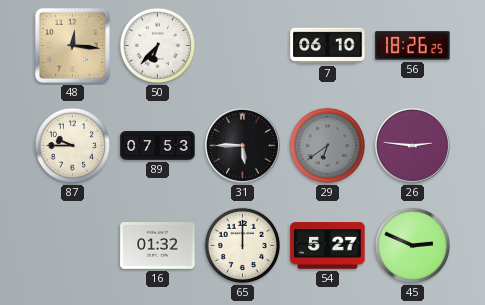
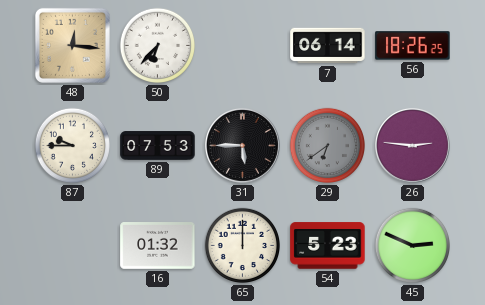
7: 06:10 -> 06:14
54: 5:27 -> 5:23
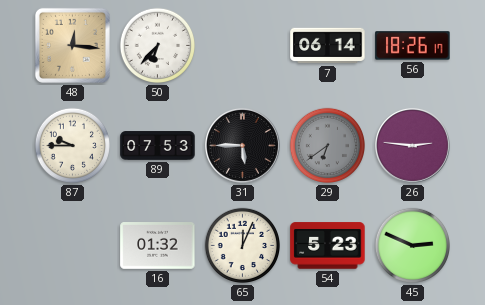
56: 18:26:25 -> 18:26:17
65: 12:00 -> 12:04
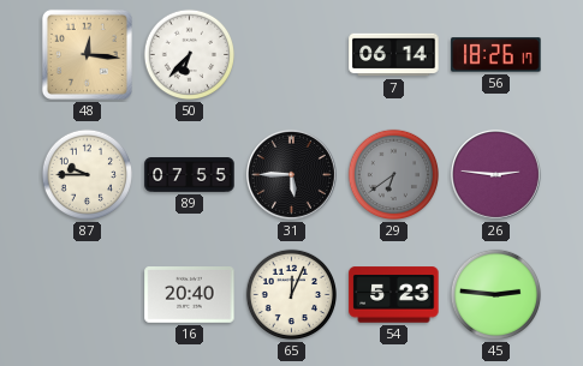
89: 07:53 -> 07:55
16: 01:32 -> 20:40
45: 2:49 -> 2:46
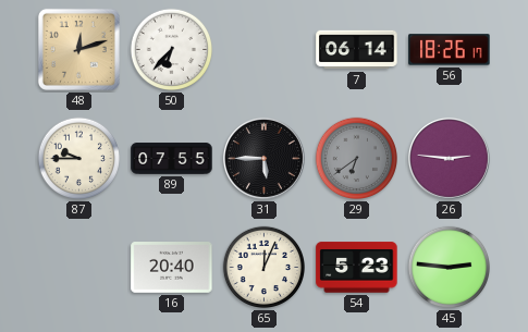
48: 12:16 -> 12:12
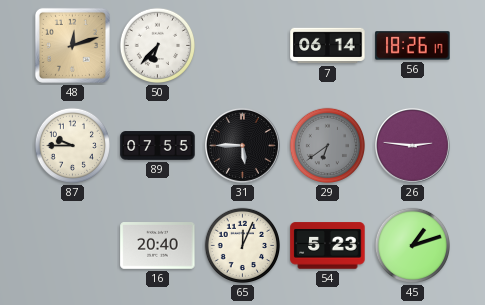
45: 2:46 -> 1:12
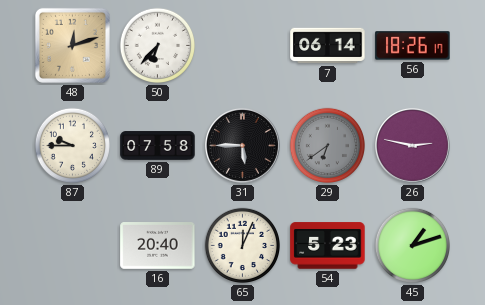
89: 07:55 -> 07:58
26: 2:46 -> 2:47
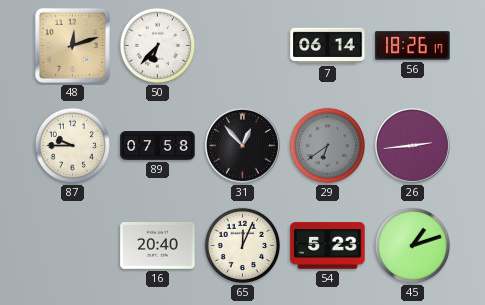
31: 5:45 -> 12:53
26: 2:47 -> 2:44
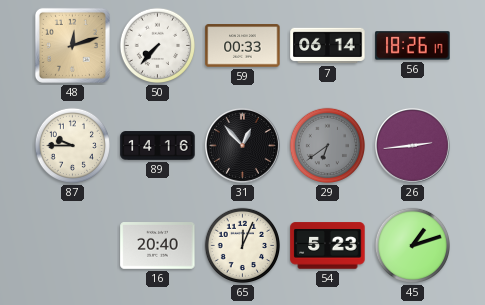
50: 6:37 -> 7:37
59: none -> 00:33
89: 07:58 -> 14:16
